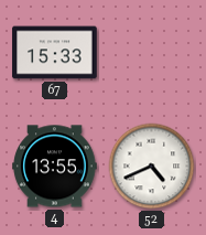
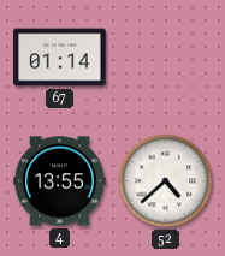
67: 15:33 -> 01:14
52: 4:41 -> 4:38
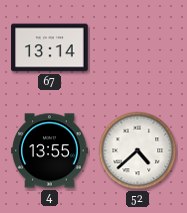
67: 01:14 -> 13:14
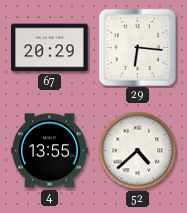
67: 13:14 -> 20:29
29: none -> 6:16
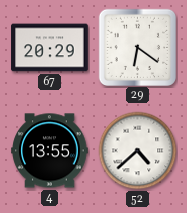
29: 6:16 -> 6:21
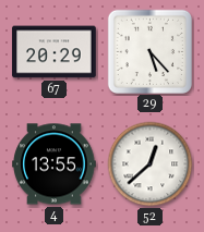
29: 6:21 -> 5:23
52: 4:38 -> 12:38
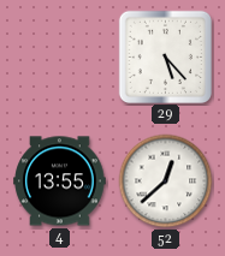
67: 20:29 -> none
